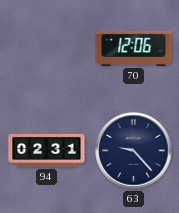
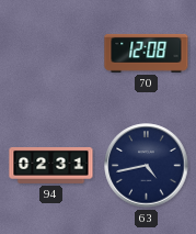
70: 12:06 -> 12:08
63: 9:23 -> 4:43
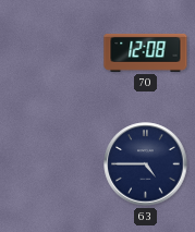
94: 02:31 -> none
63: 4:43 -> 4:45
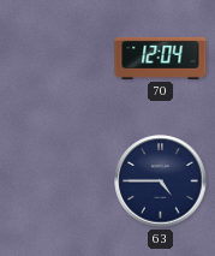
70: 12:08 -> 12:04
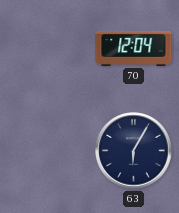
63: 4:45 -> 6:05
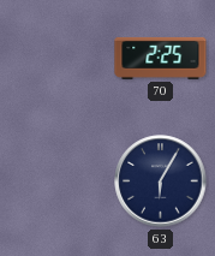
70: 12:04 -> 2:25
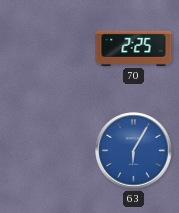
63 dial: navy -> blue
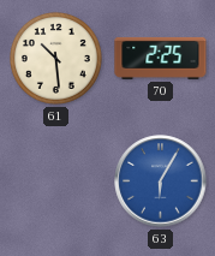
61: none -> 10:29
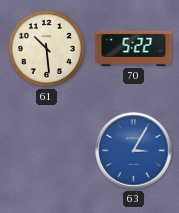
70: 2:25 -> 5:22
63: 6:05 -> 3:05
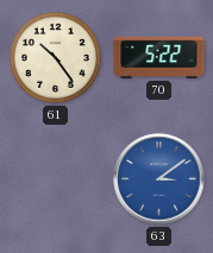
61: 10:29 -> 10:24
63: 3:05 -> 3:09
